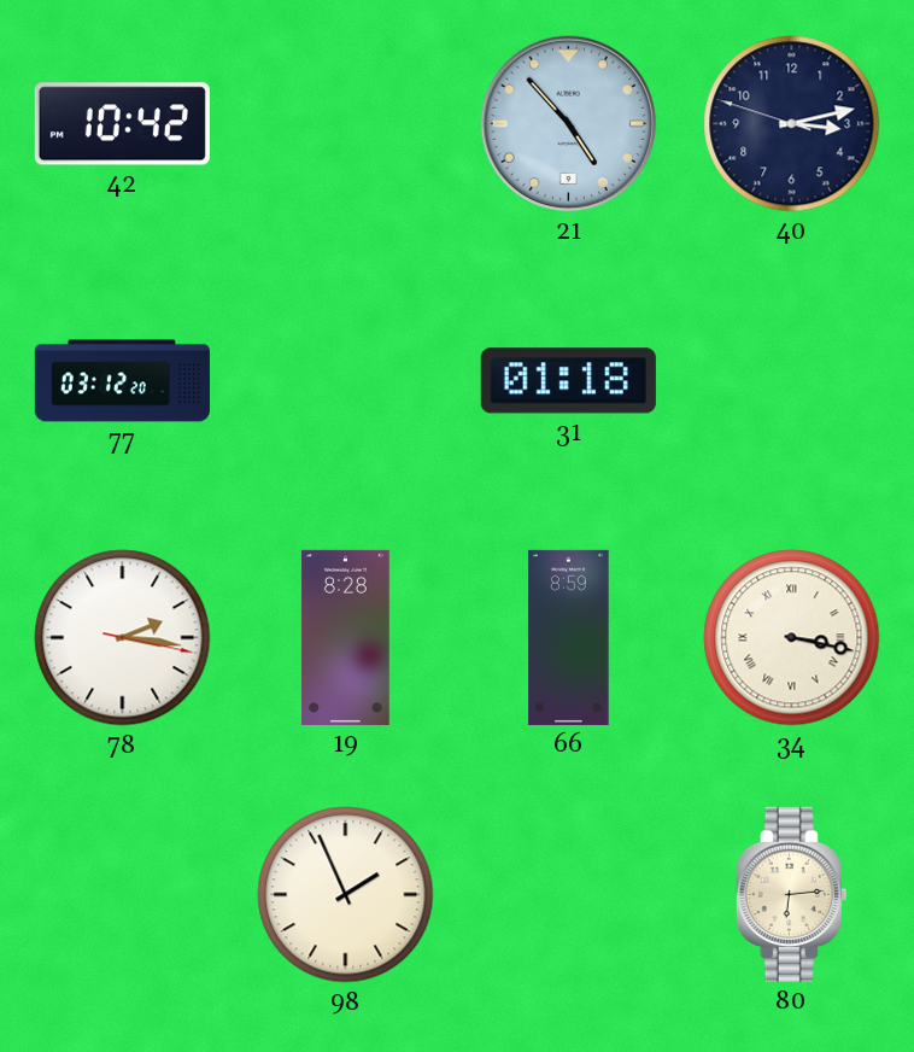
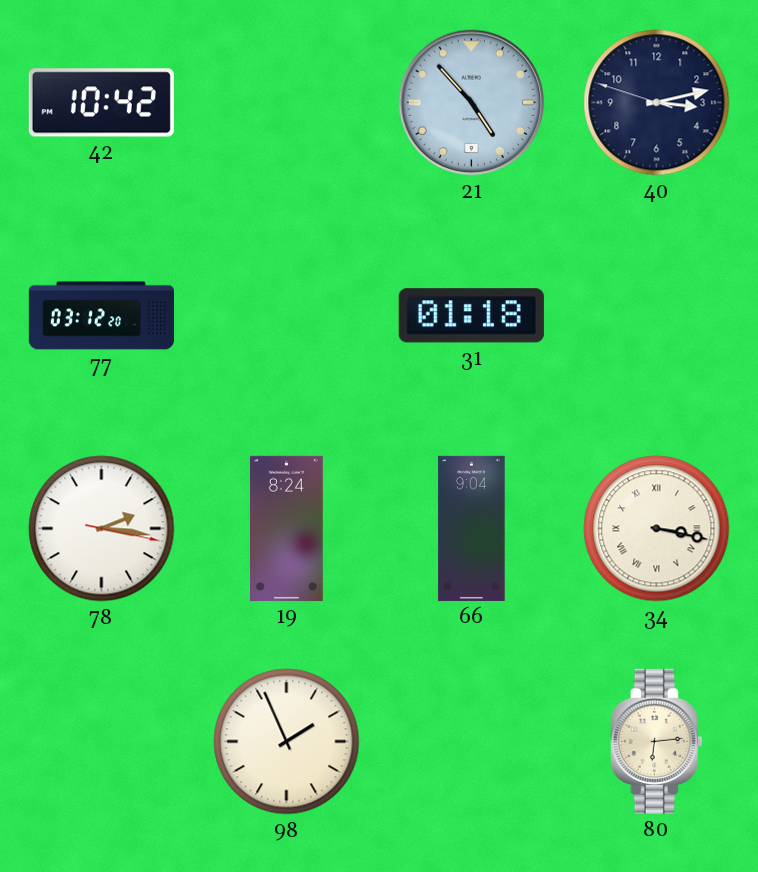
19: 8:28 -> 8:24
66: 8:59 -> 9:04
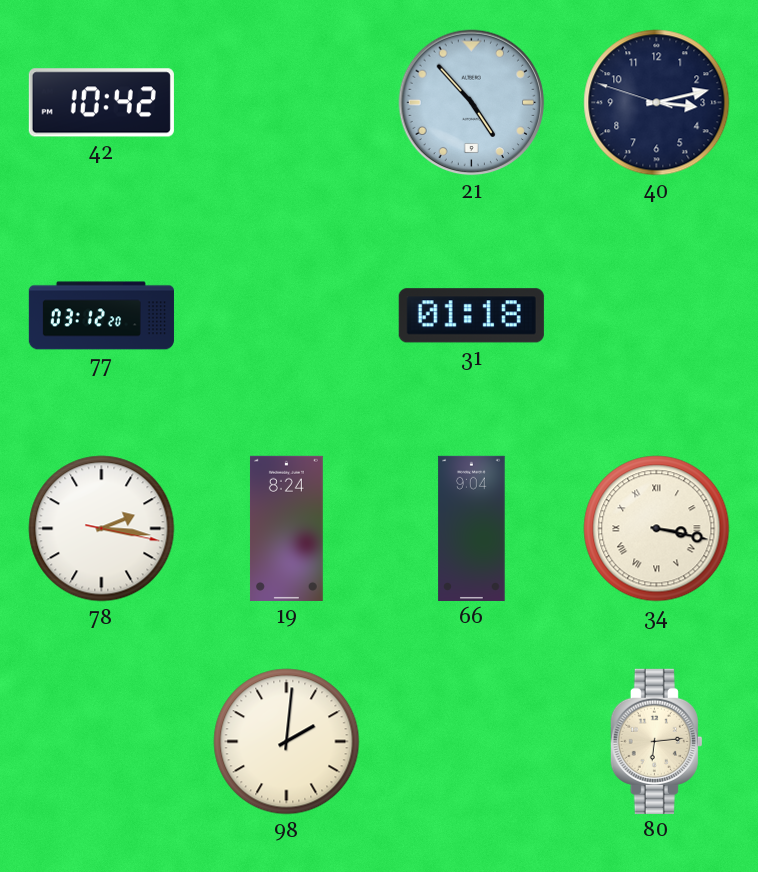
98: 1:56 -> 2:01
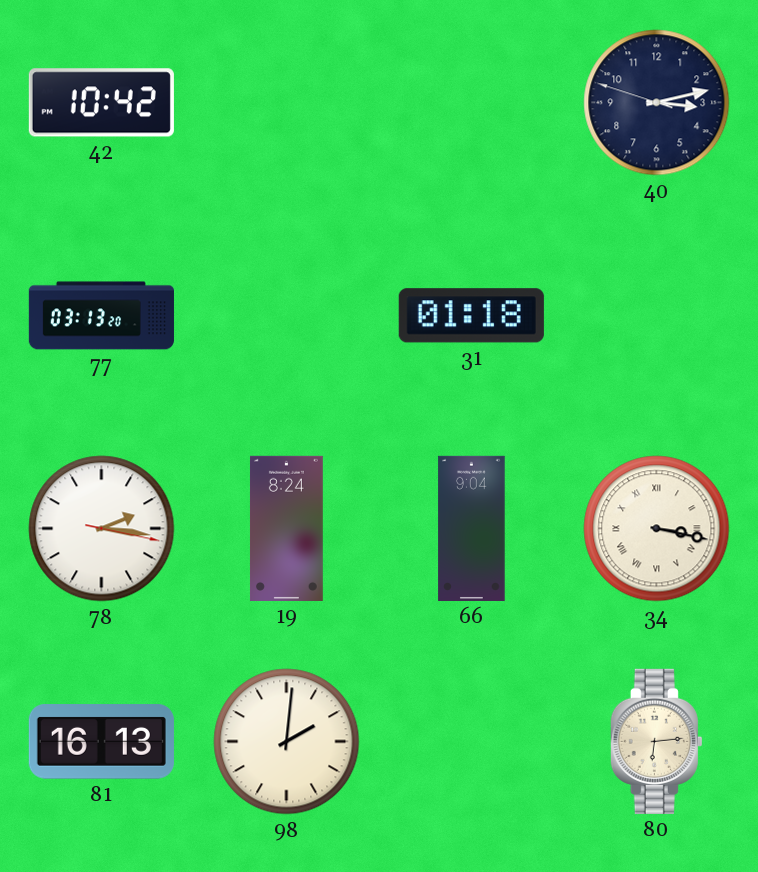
21: 4:53 -> none
77: 03:12 -> 03:13
81: none -> 16:13
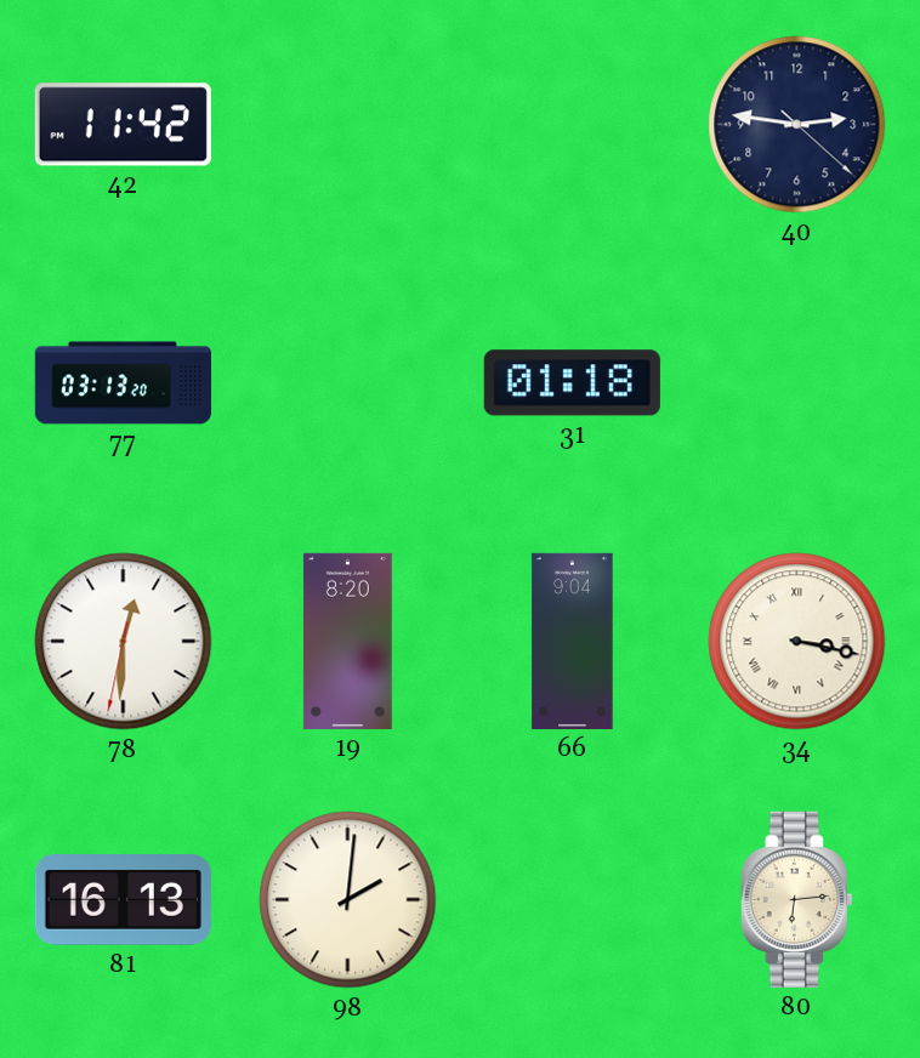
42: 10:42 -> 11:42
40: 3:12 -> 2:46
78: 2:16 -> 12:30
19: 8:24 -> 8:20
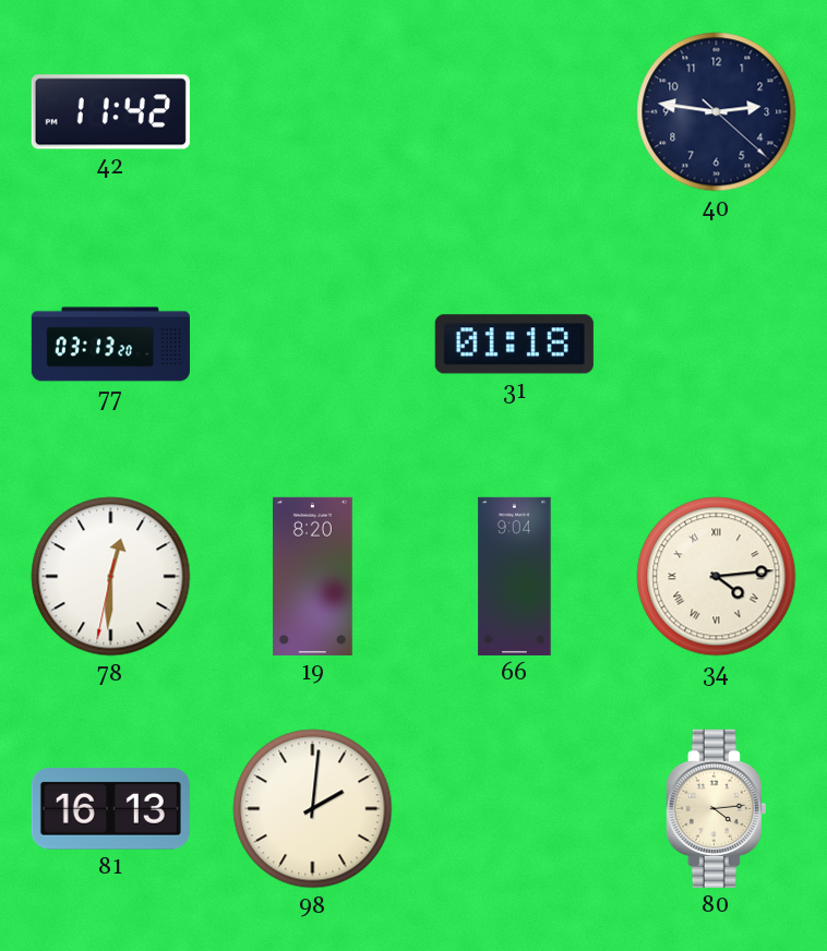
34: 3:17 -> 4:14
80: 6:14 -> 4:14
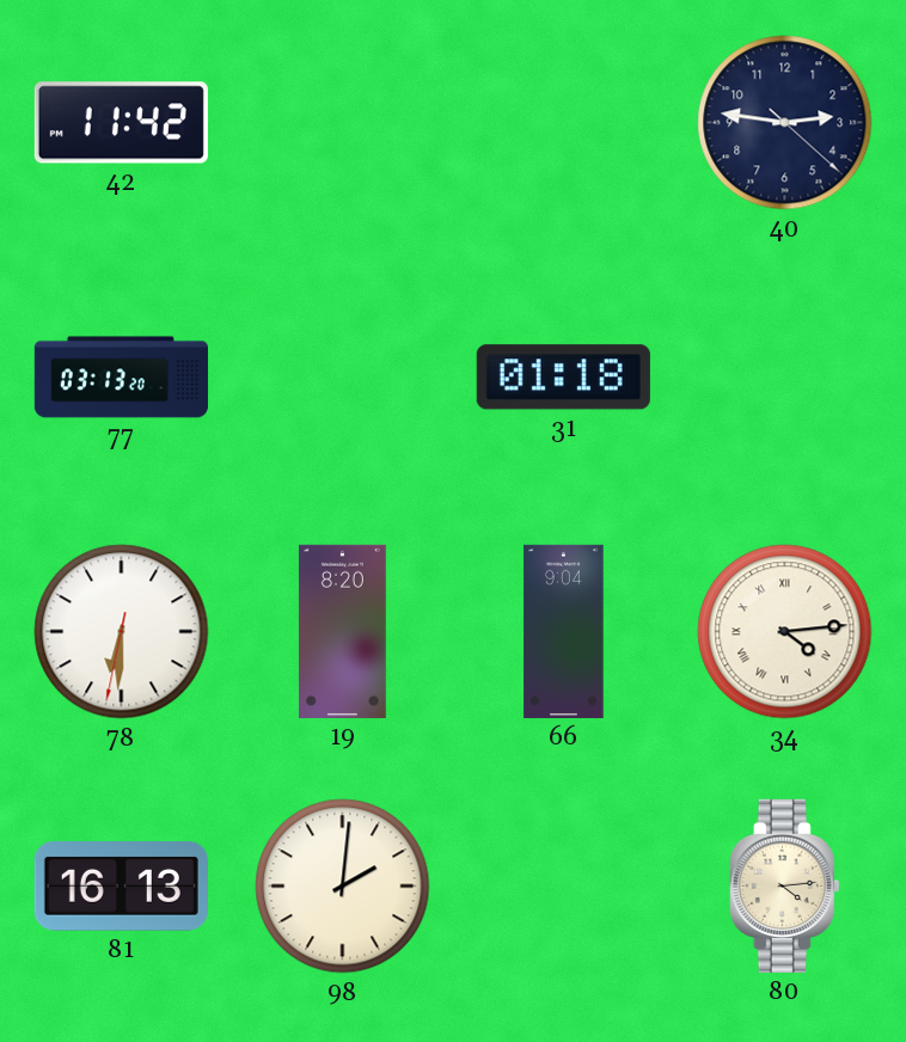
78: 12:30 -> 6:30
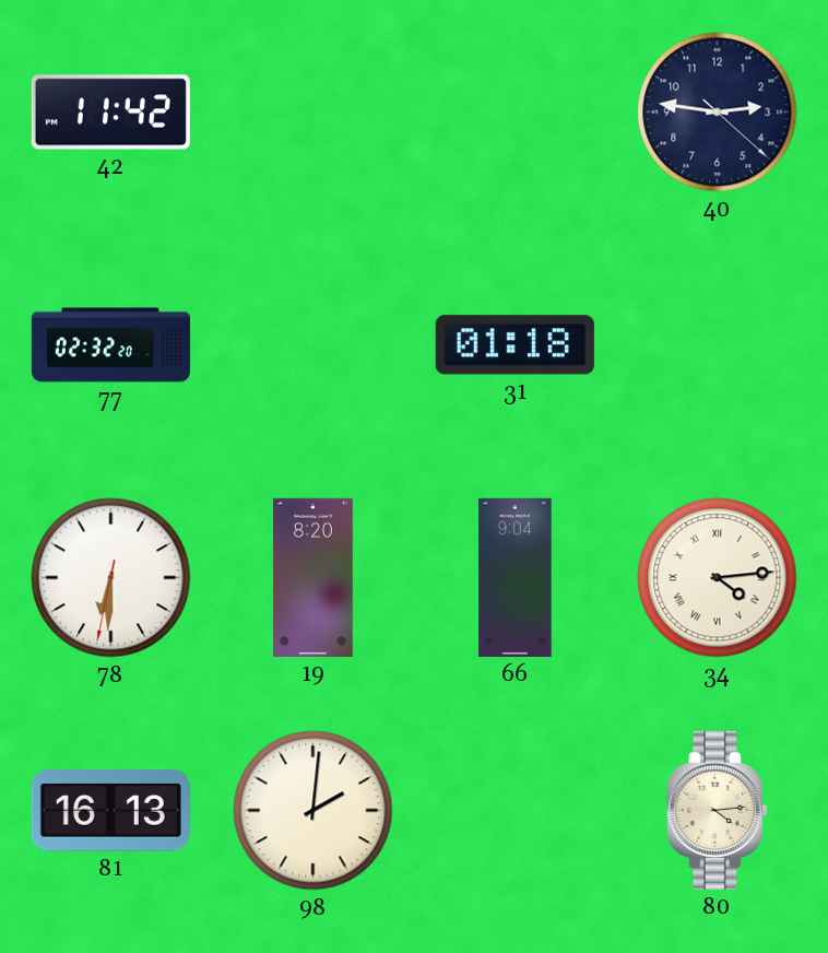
77: 03:13 -> 02:32
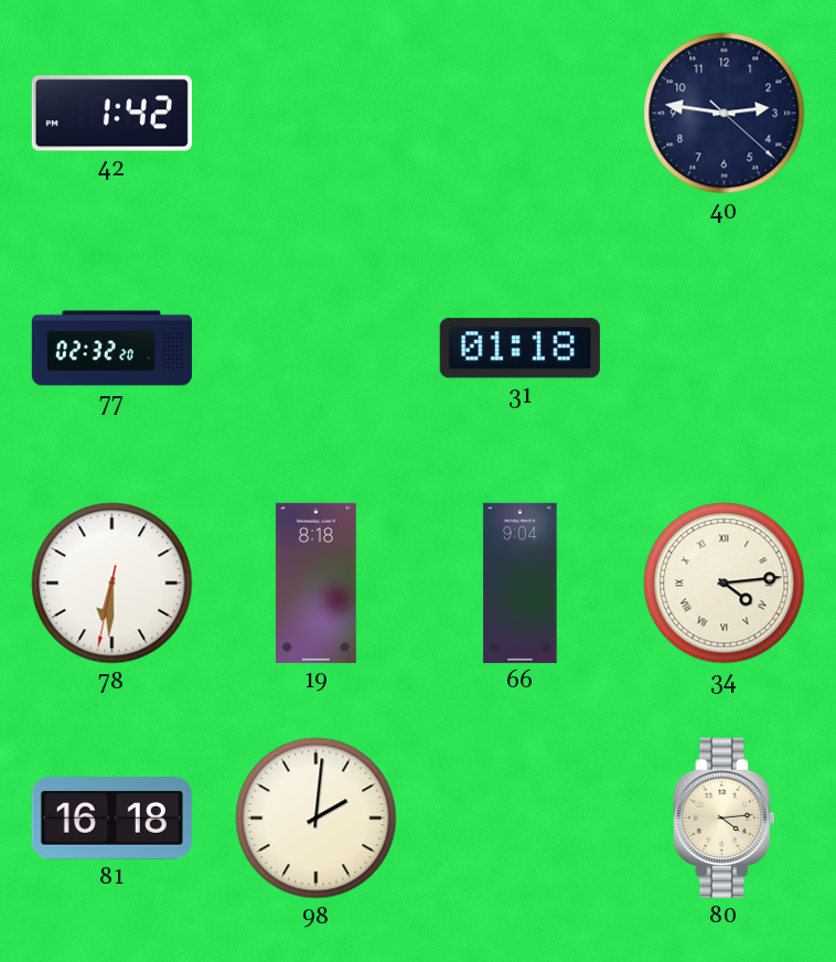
42: 11:42 -> 1:42
19: 8:20 -> 8:18
81: 16:13 -> 16:18
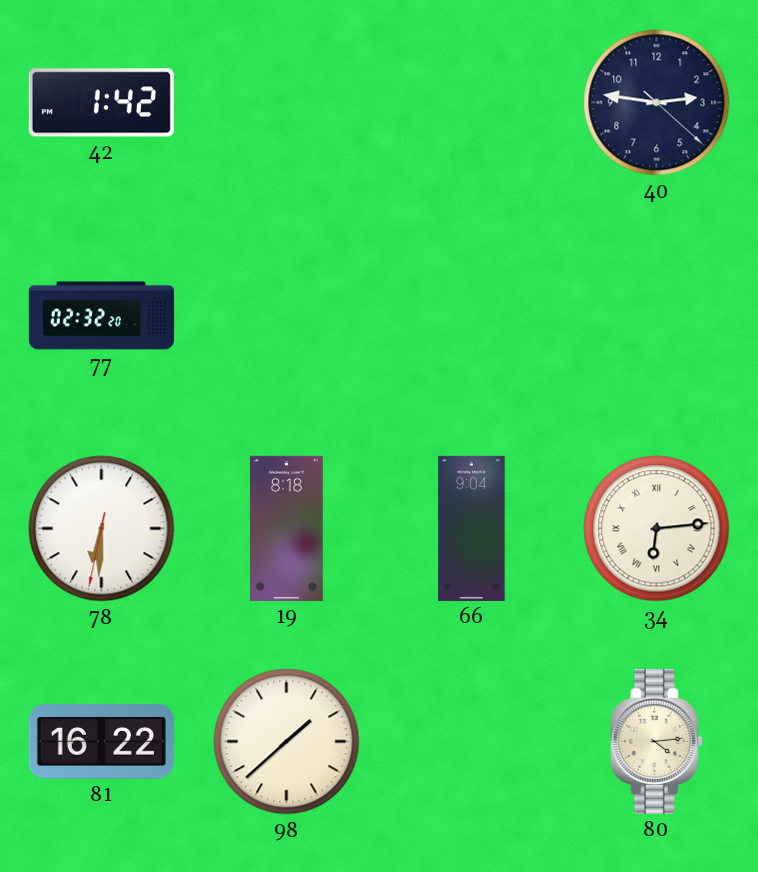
31: 01:18 -> none
34: 4:14 -> 6:14
81: 16:18 -> 16:22
98: 2:01 -> 1:38
